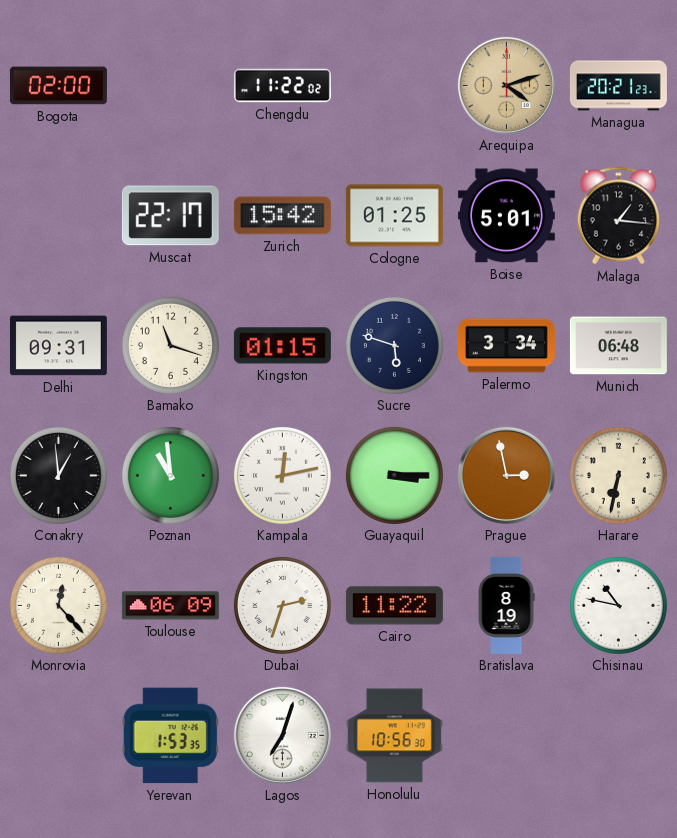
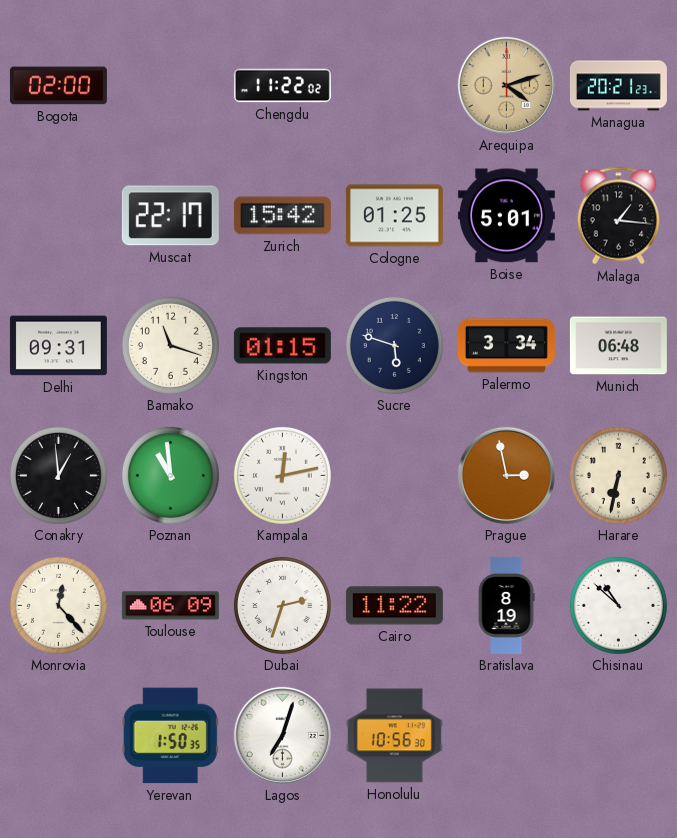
Guayaquil: 3:15 -> none
Chisinau: 10:47 -> 10:52
Yerevan: 1:53 -> 1:50
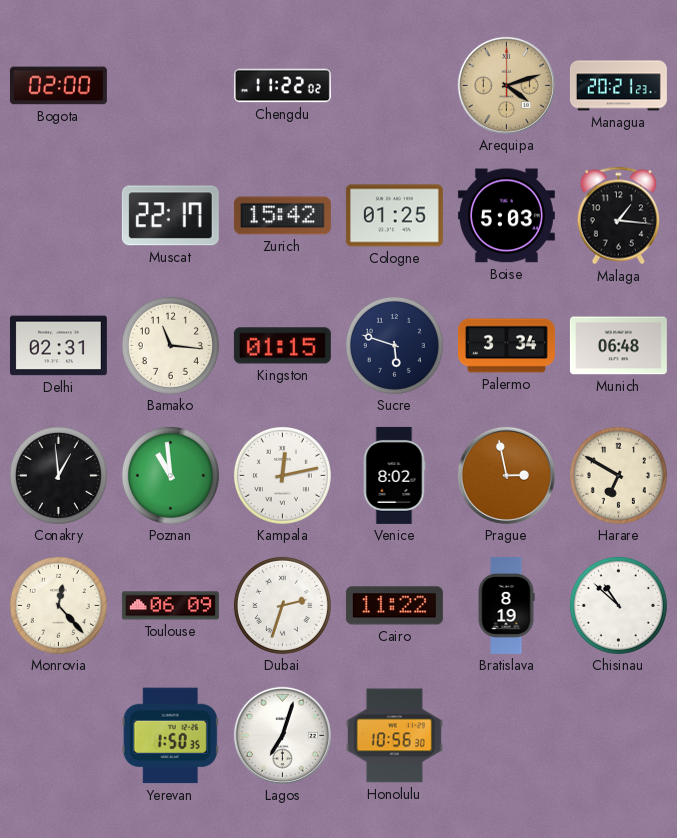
Boise: 5:01 -> 5:03
Delhi: 09:31 -> 02:31
Bamako: 11:18 -> 11:16
Venice: none -> 8:02
Harare: 6:32 -> 6:50
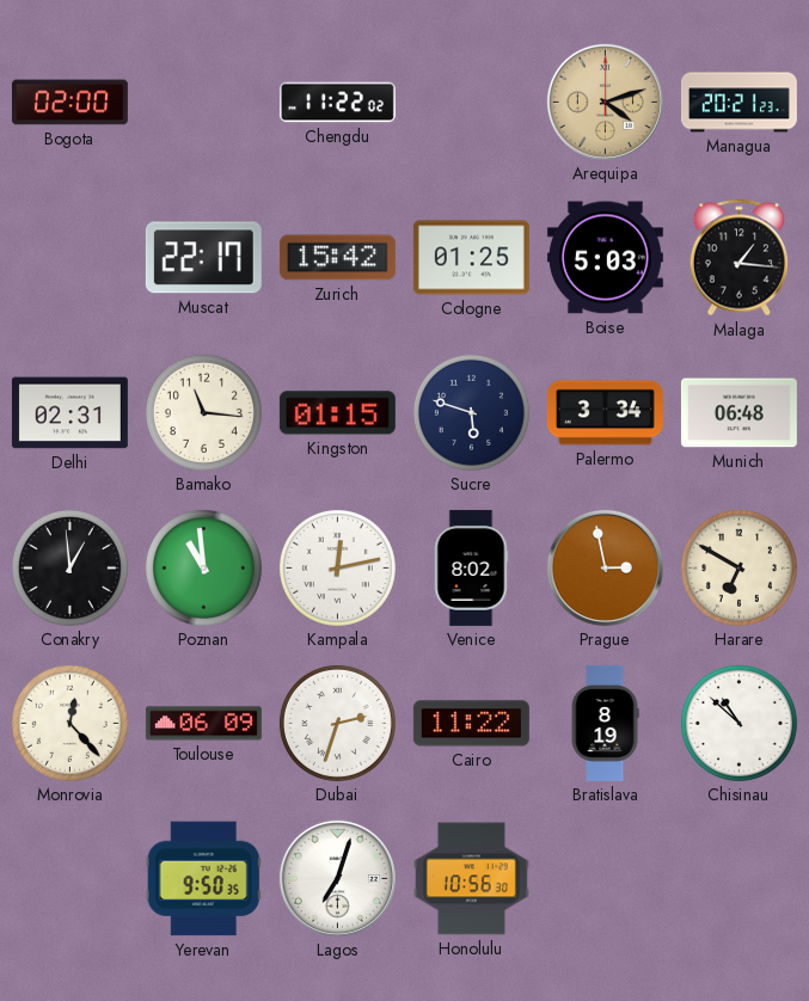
Yerevan: 1:50 -> 9:50
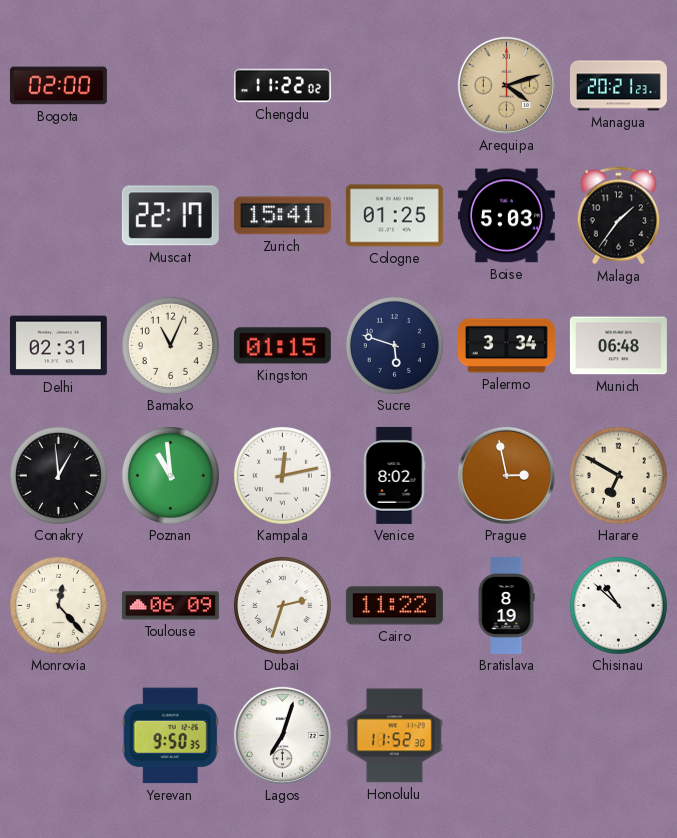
Zurich: 15:42 -> 15:41
Malaga: 1:16 -> 1:36
Bamako: 11:16 -> 11:04
Honolulu: 10:56 -> 11:52
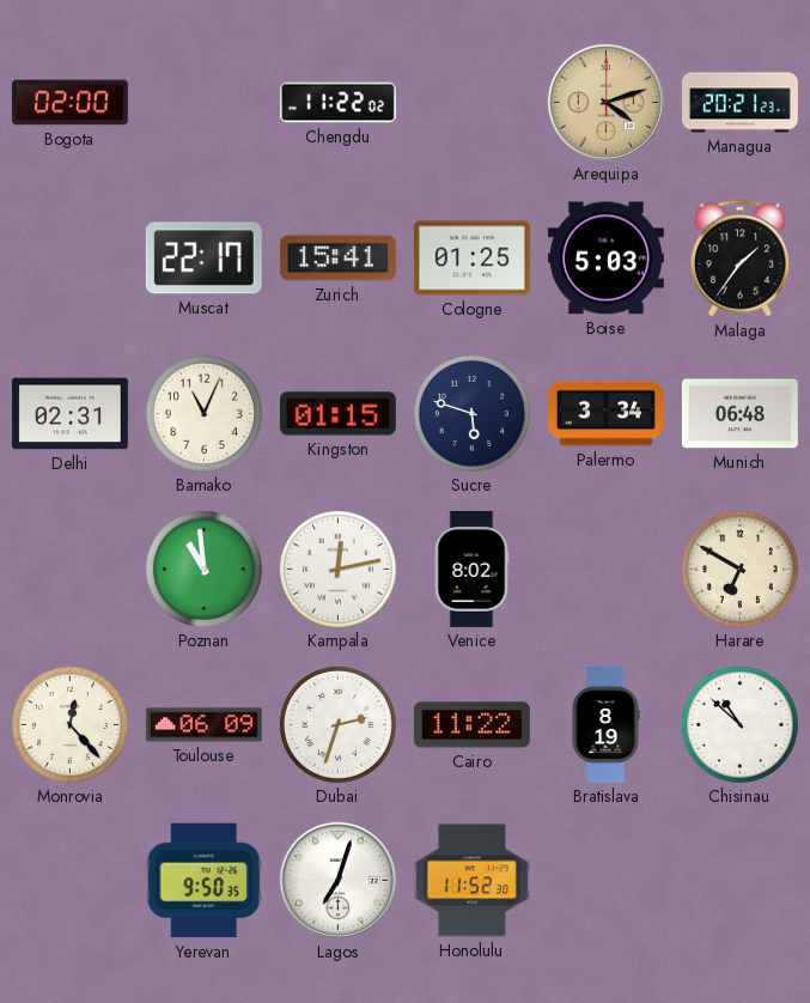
Conakry: 12:59 -> none
Prague: 2:58 -> none
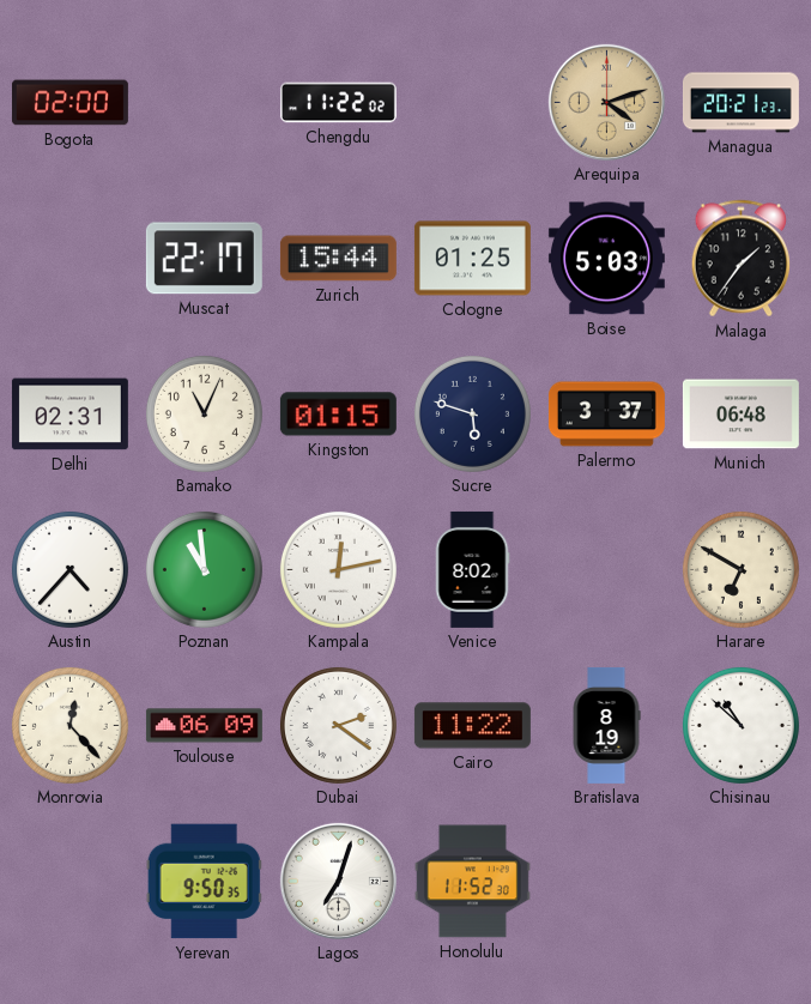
Zurich: 15:41 -> 15:44
Palermo: 3:34 -> 3:37
Austin: none -> 4:37
Dubai: 2:33 -> 2:21
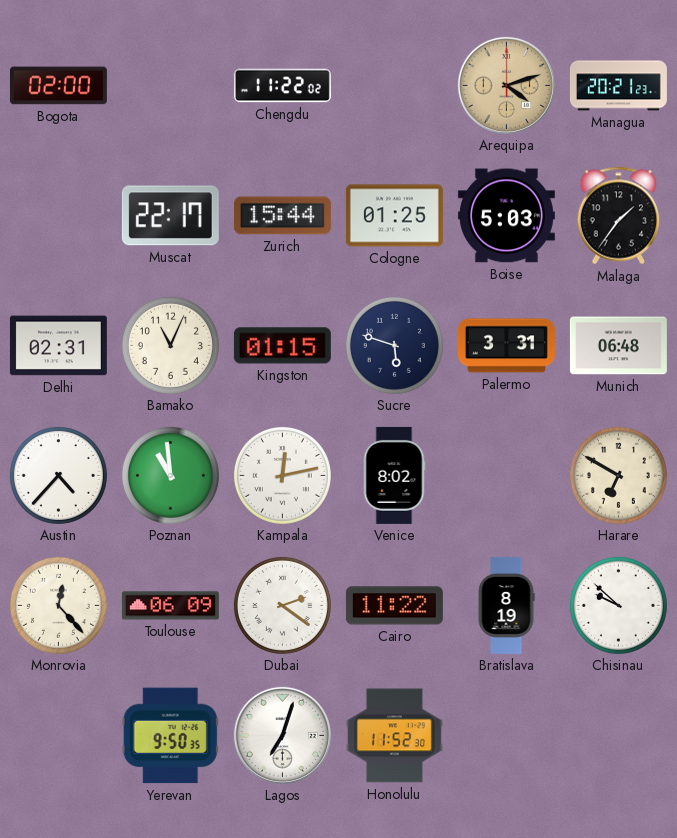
Palermo: 3:37 -> 3:31
Chisinau: 10:52 -> 9:52
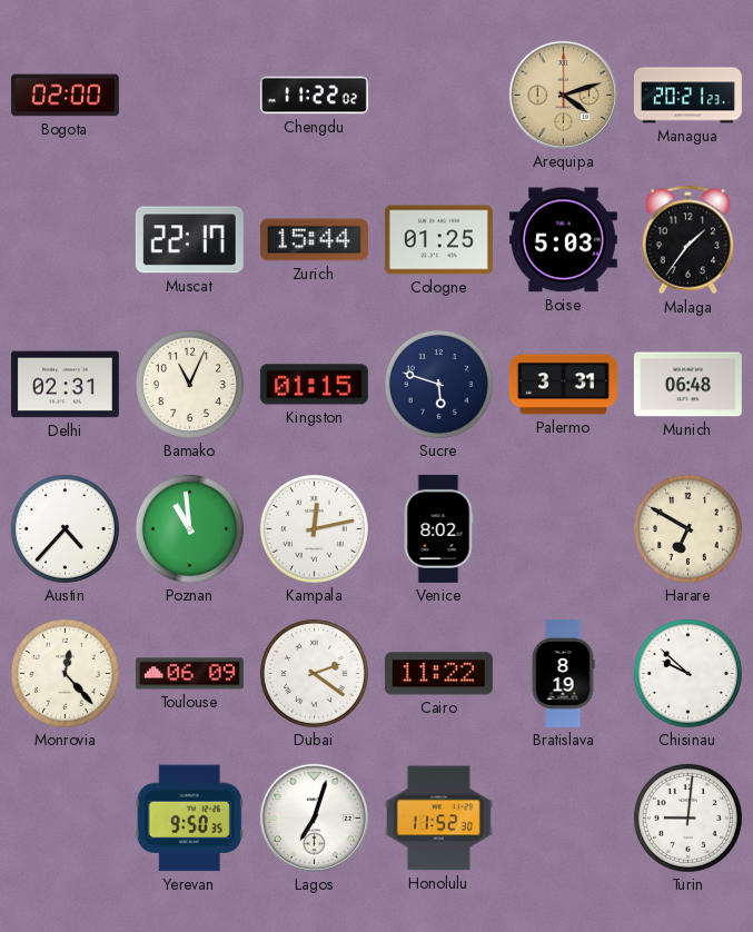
Turin: none -> 9:01
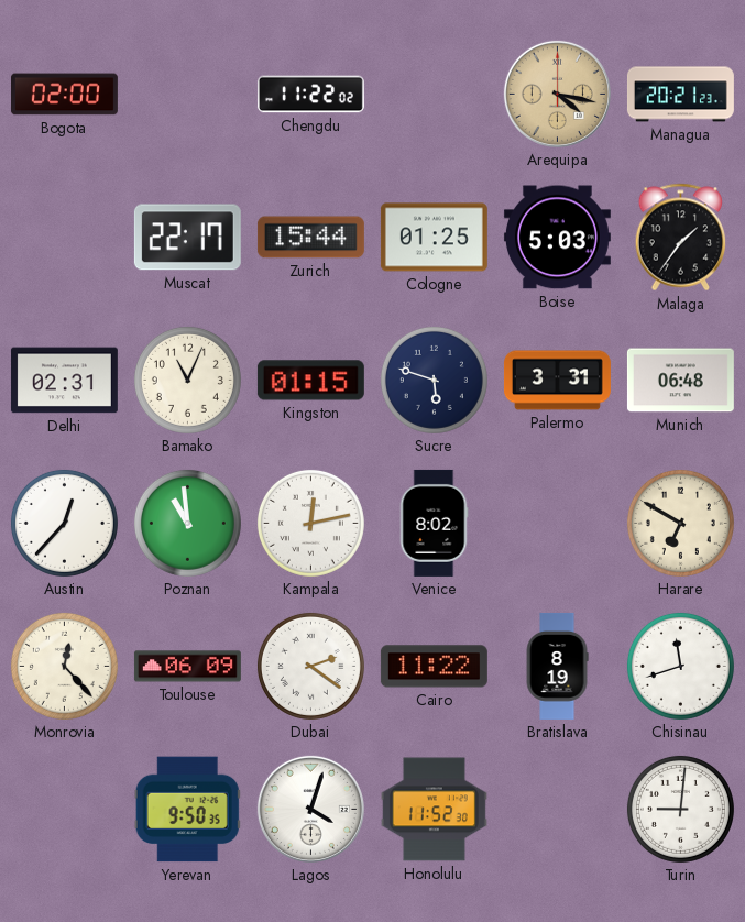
Arequipa: 4:12 -> 4:17
Austin: 4:37 -> 12:37
Chisinau: 9:52 -> 11:42
Lagos: 7:03 -> 4:03
